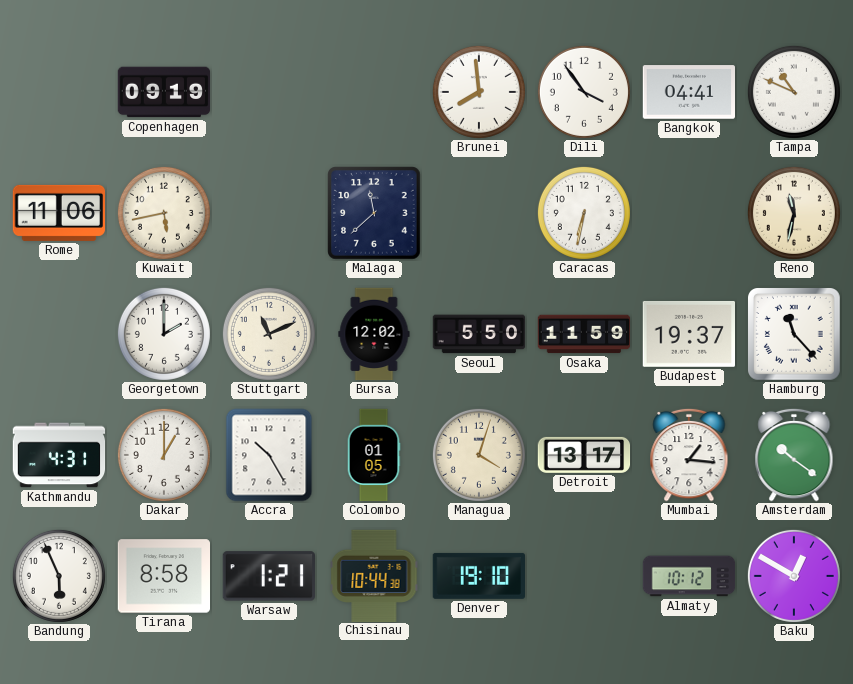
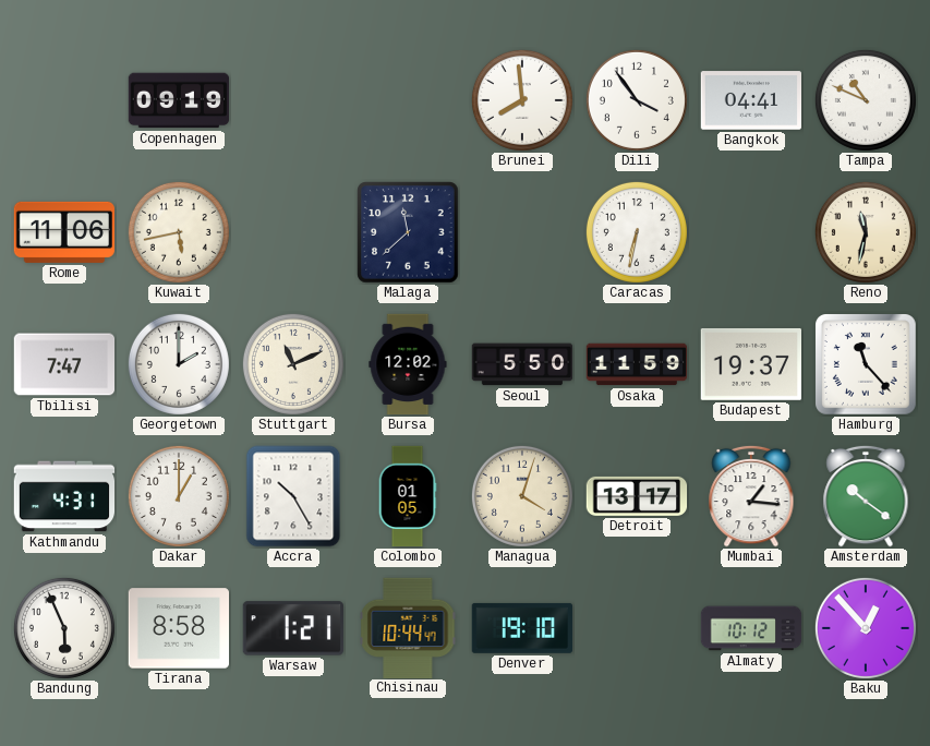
Tbilisi: none -> 7:47
Chisinau: 10:44:38 -> 10:44:47
Baku: 12:50 -> 12:53
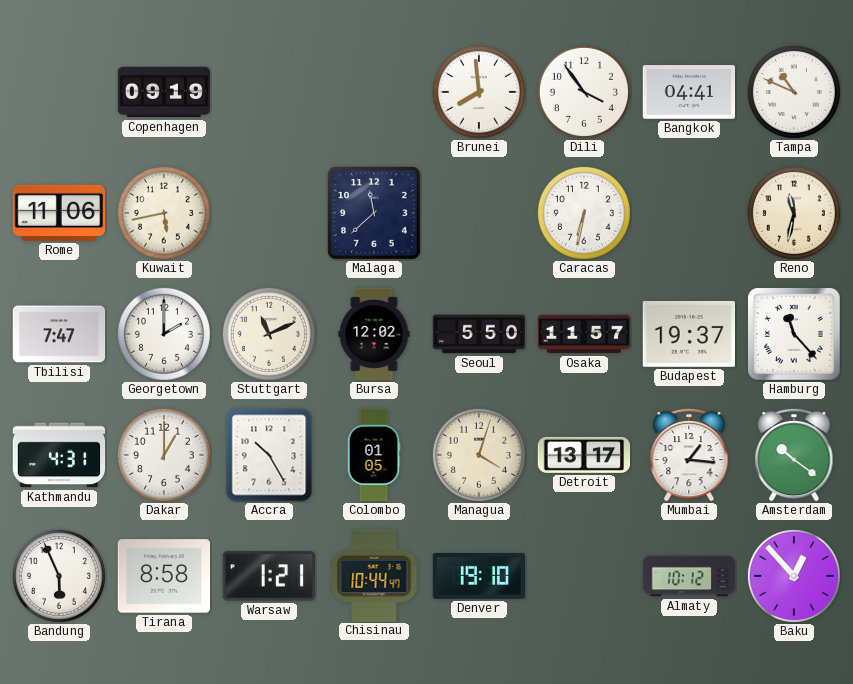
Osaka: 11:59 -> 11:57
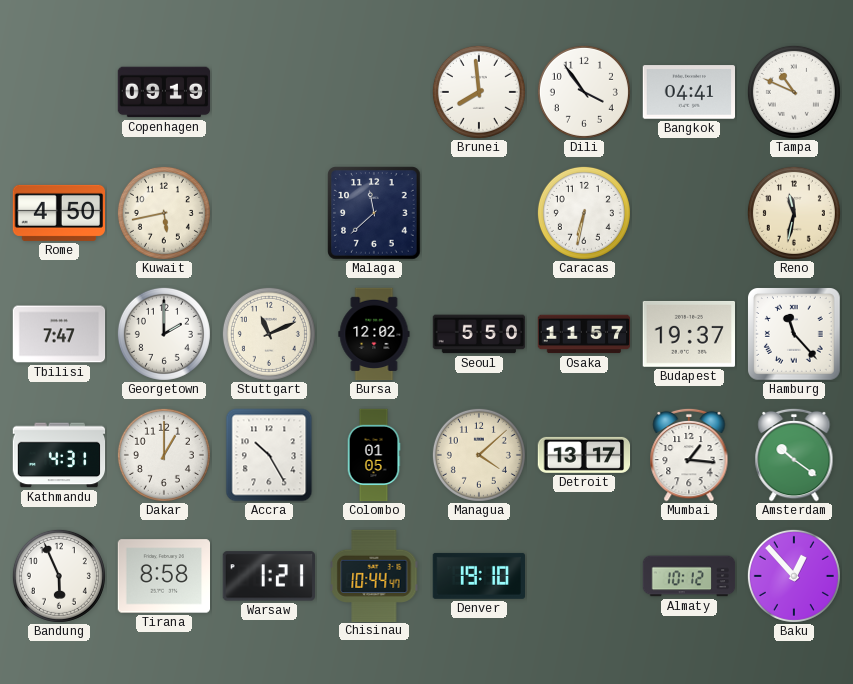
Rome: 11:06 -> 4:50
Managua: 4:03 -> 4:08
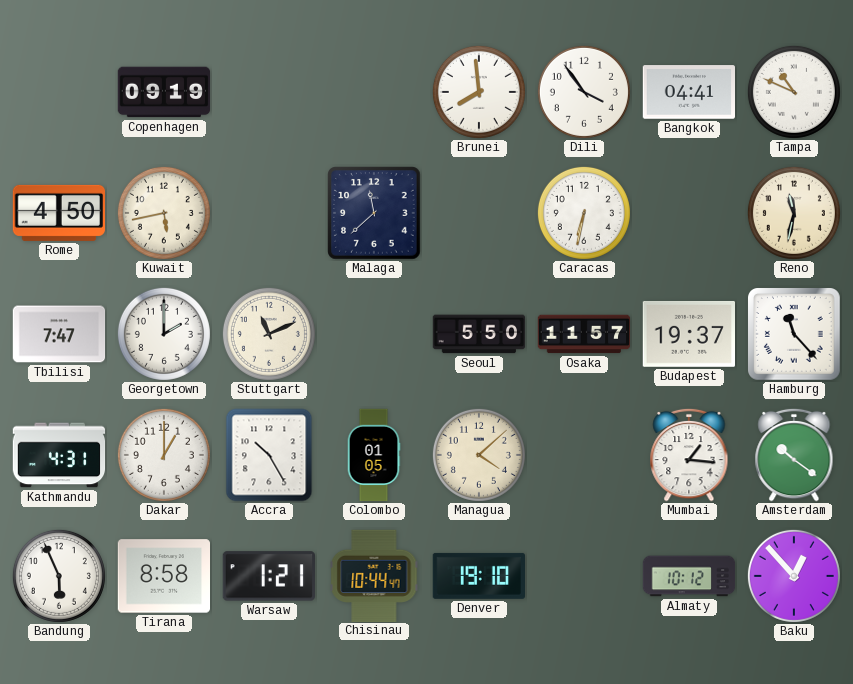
Bursa: 12:02 -> none
Detroit: 13:17 -> none
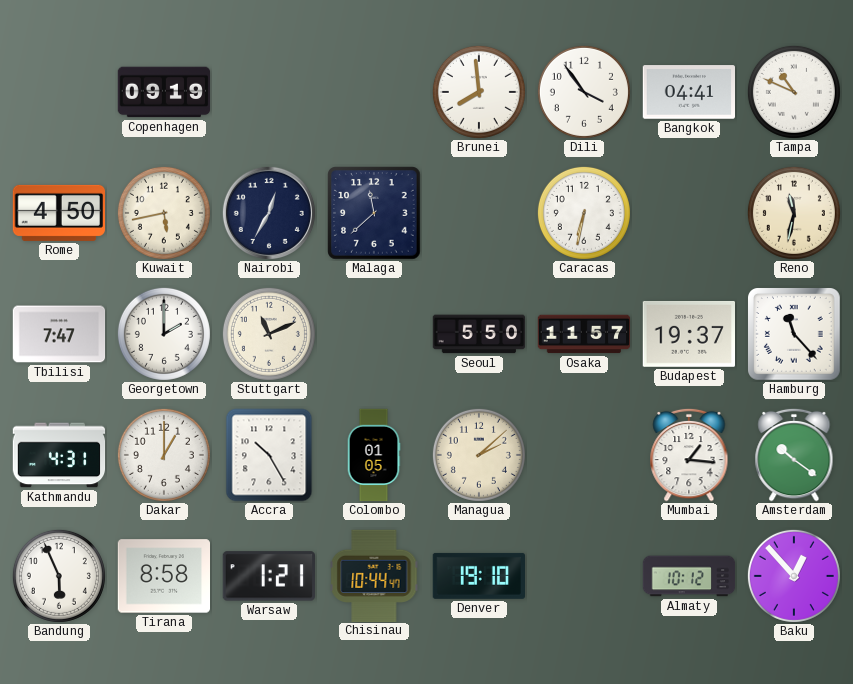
Nairobi: none -> 12:35
Managua: 4:08 -> 2:08
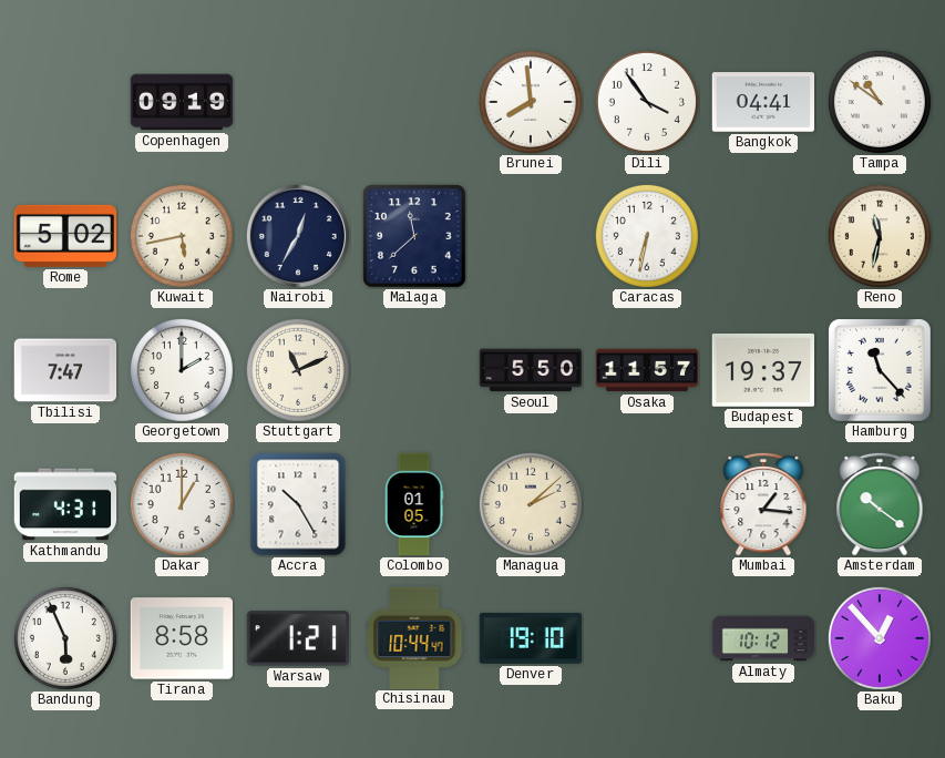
Tampa: 10:49 -> 10:51
Rome: 4:50 -> 5:02
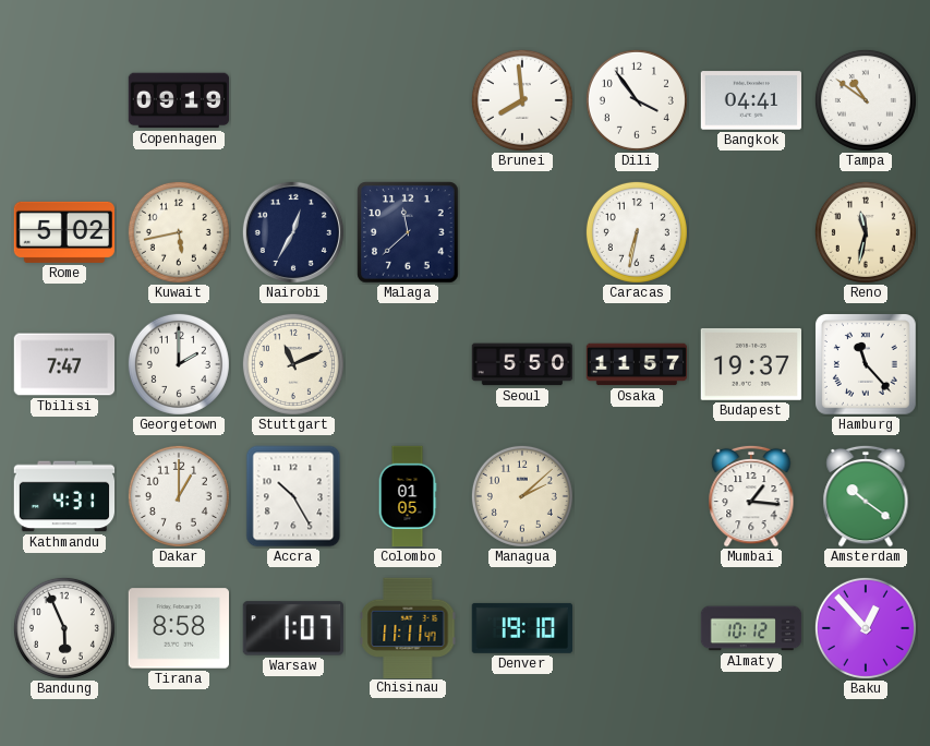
Warsaw: 1:21 -> 1:07
Chisinau: 10:44 -> 11:11
